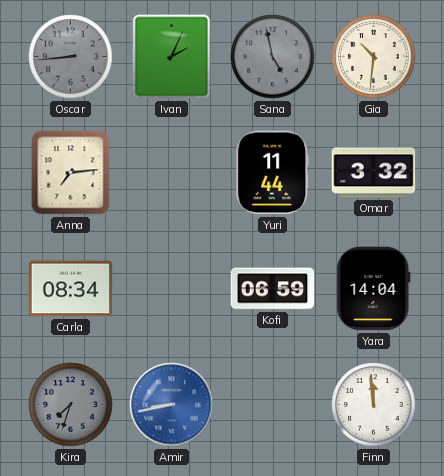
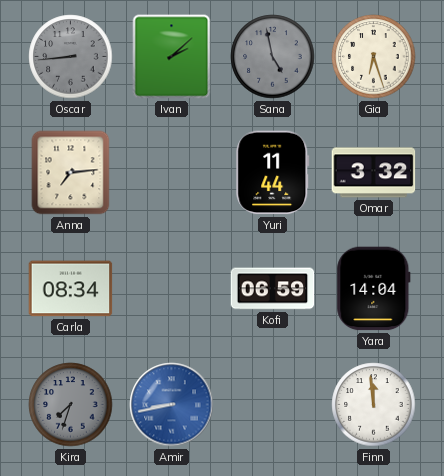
Ivan: 2:04 -> 2:08
Gia: 10:31 -> 6:27
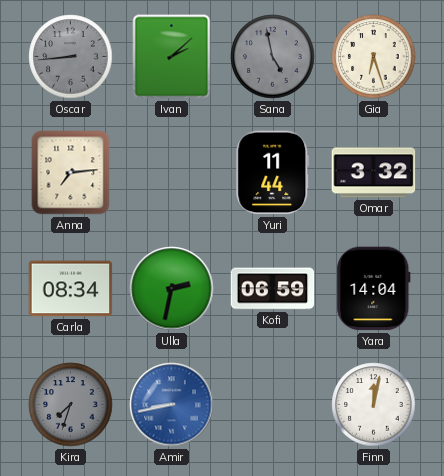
Ulla: none -> 2:32
Finn: 11:59 -> 12:02
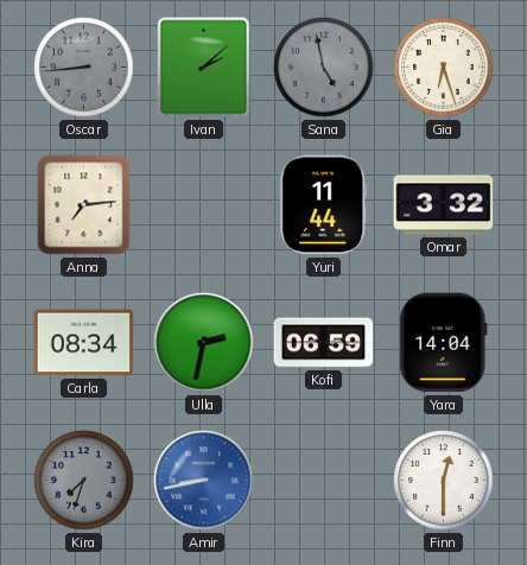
Finn: 12:02 -> 12:30
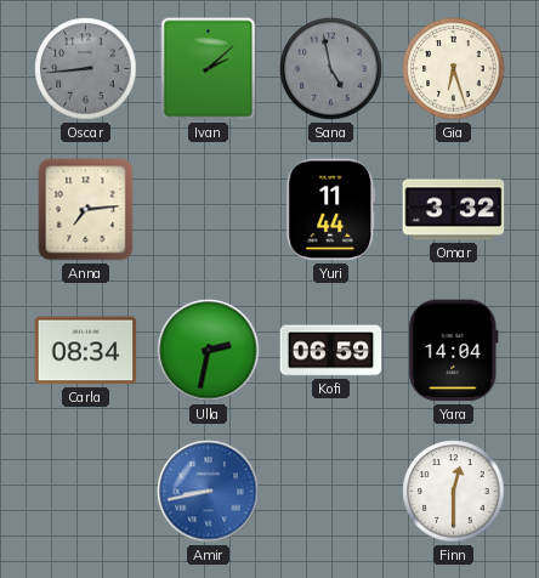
Kira: 7:33 -> none
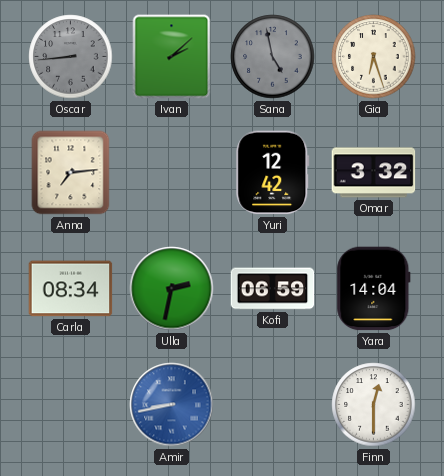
Yuri: 11:44 -> 12:42
